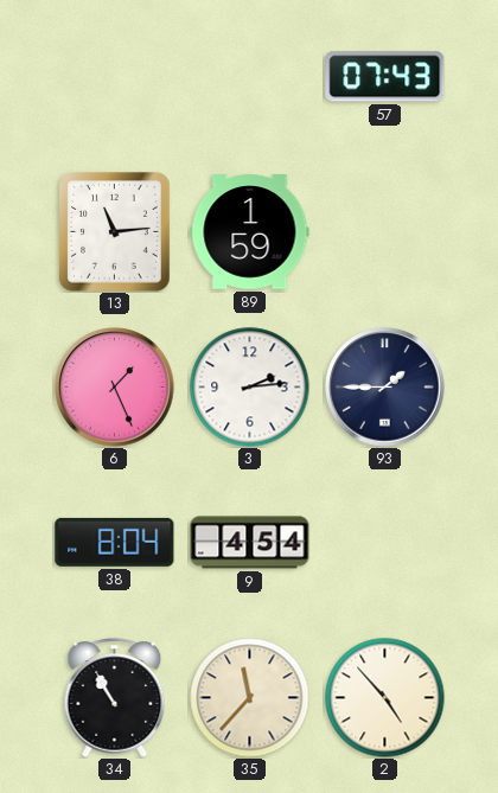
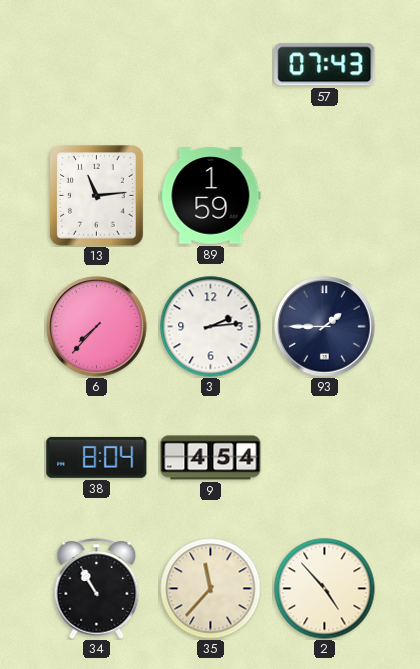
6: 1:26 -> 7:37
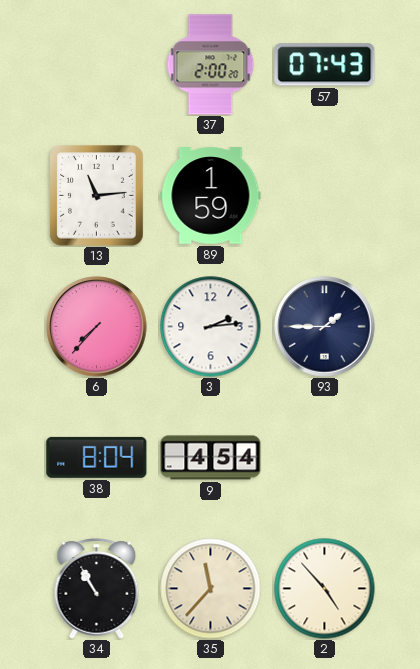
37: none -> 2:00
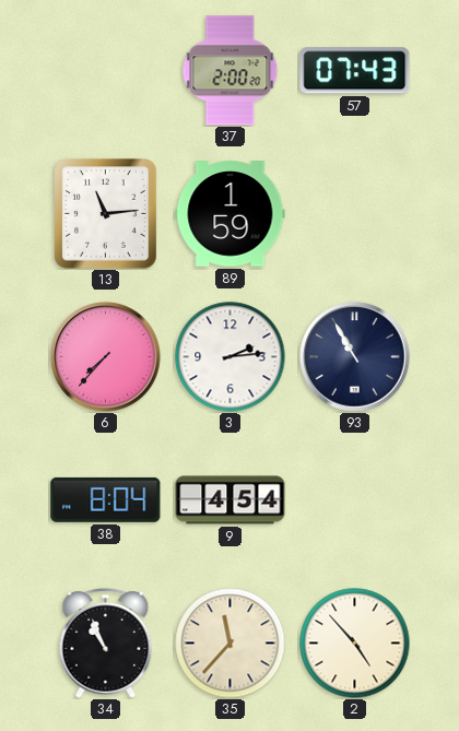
93: 1:45 -> 10:55
34: 10:55 -> 10:56
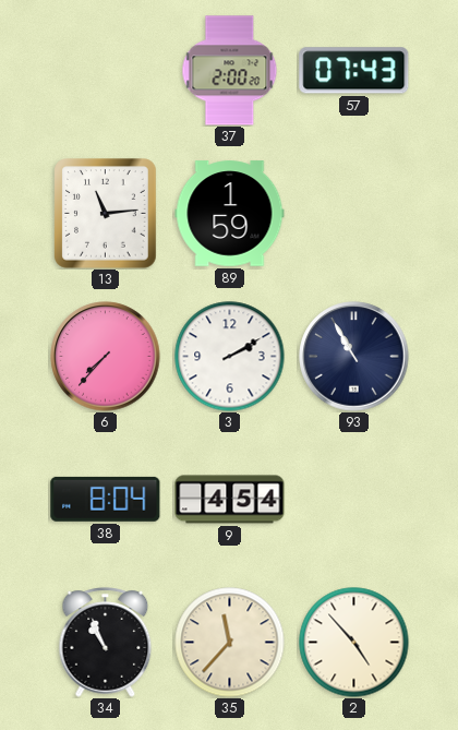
3: 2:14 -> 2:10
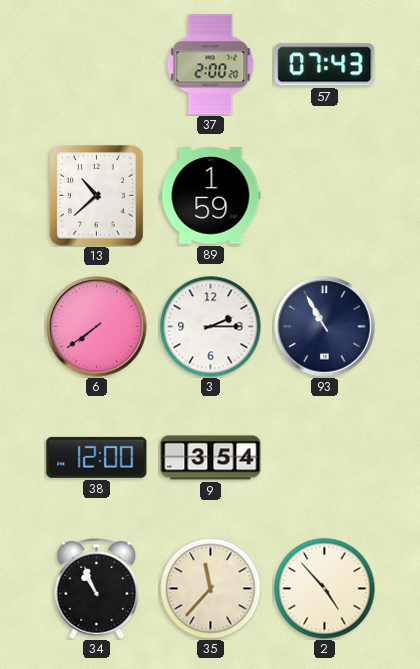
13: 11:14 -> 10:38
6: 7:37 -> 7:39
3: 2:10 -> 2:15
38: 8:04 -> 12:00
9: 4:54 -> 3:54
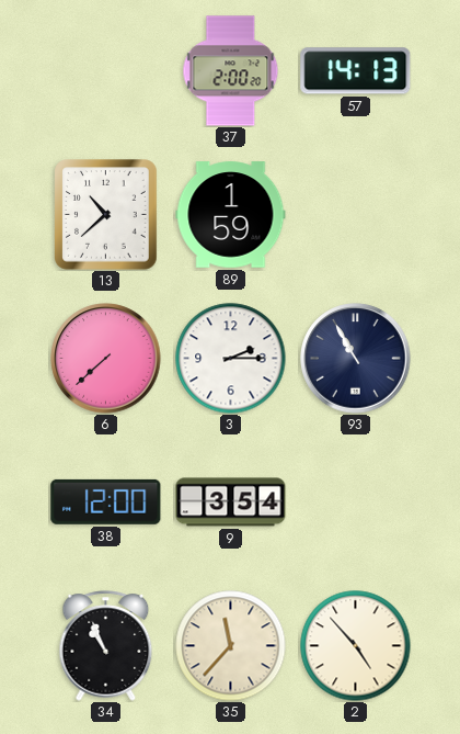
57: 07:43 -> 14:13
6: 7:39 -> 7:38
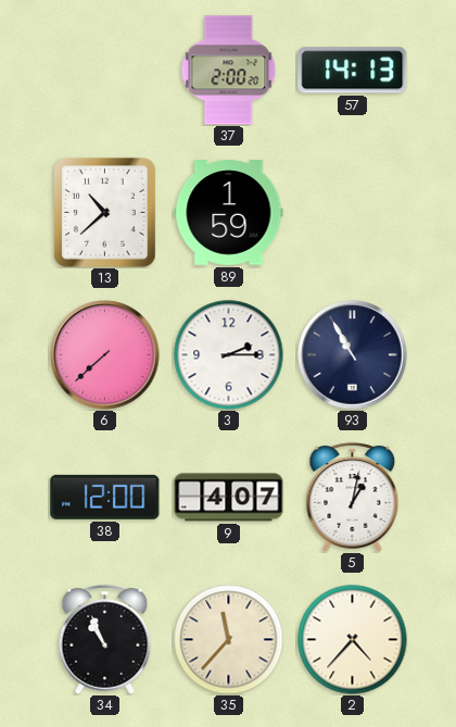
9: 3:54 -> 4:07
5: none -> 1:02
2: 4:53 -> 4:37
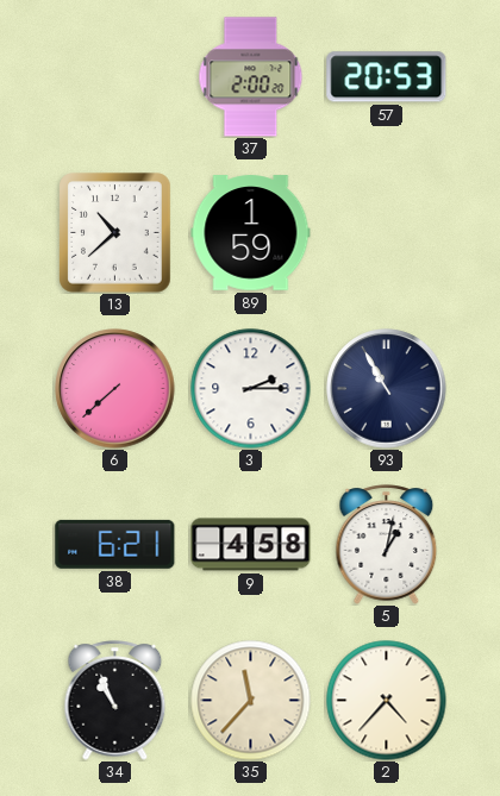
57: 14:13 -> 20:53
38: 12:00 -> 6:21
9: 4:07 -> 4:58
